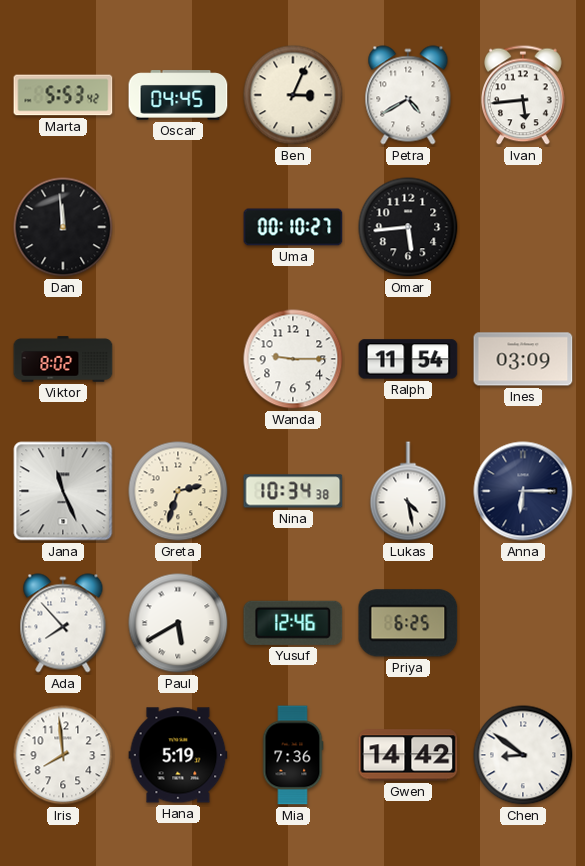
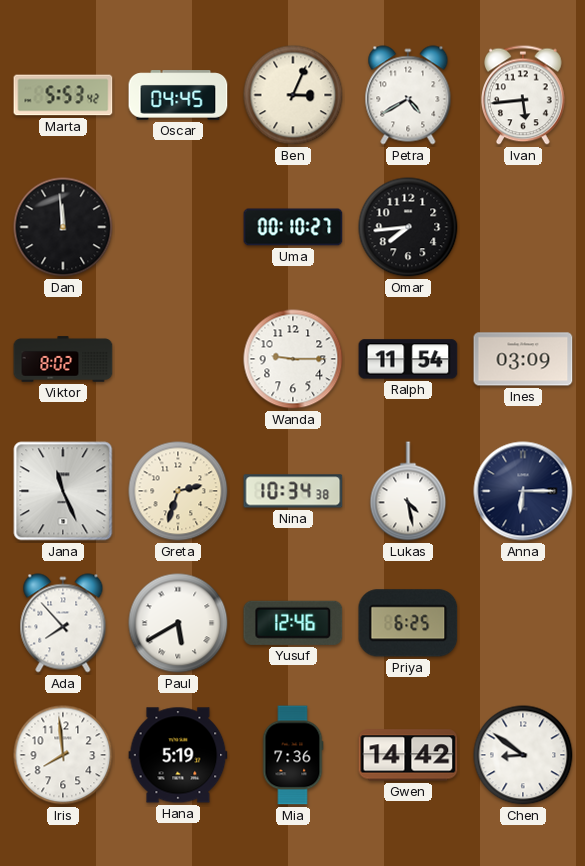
Omar: 5:44 -> 7:44
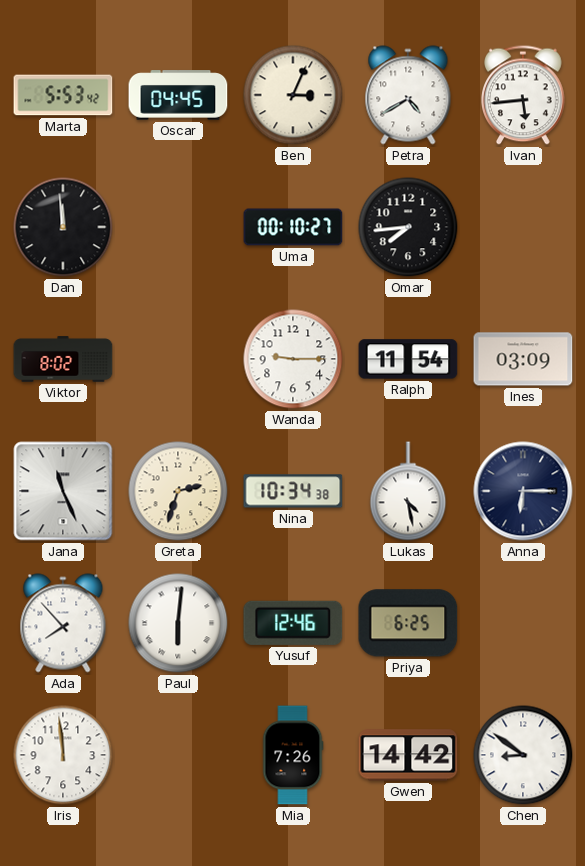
Paul: 5:40 -> 6:01
Iris: 7:59 -> 11:59
Hana: 5:19 -> none
Mia: 7:36 -> 7:26
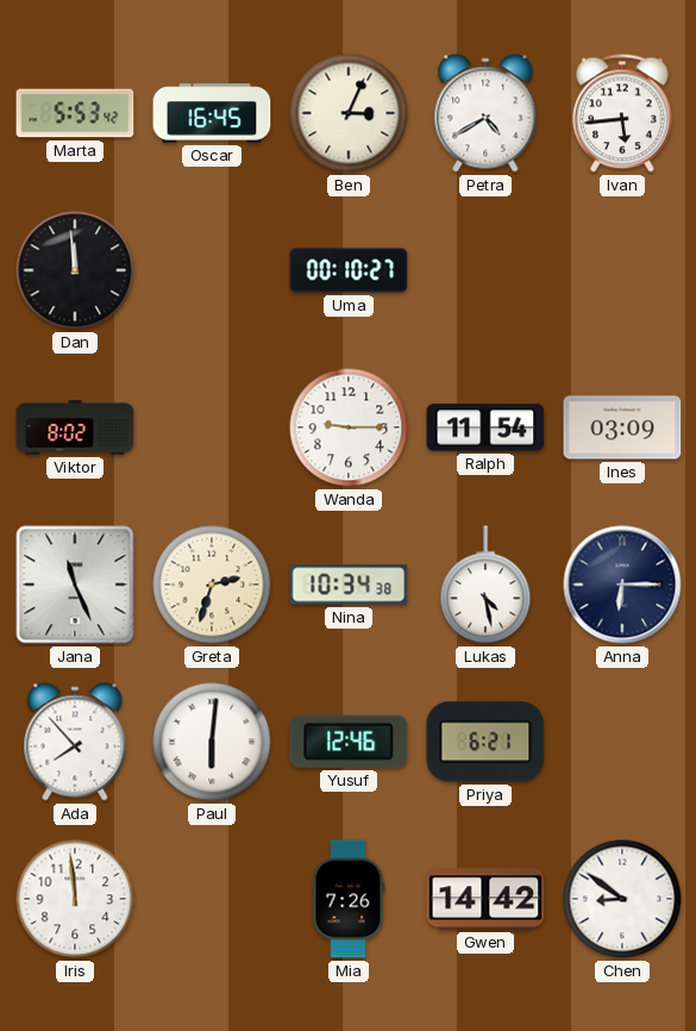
Oscar: 04:45 -> 16:45
Omar: 7:44 -> none
Priya: 6:25 -> 6:21
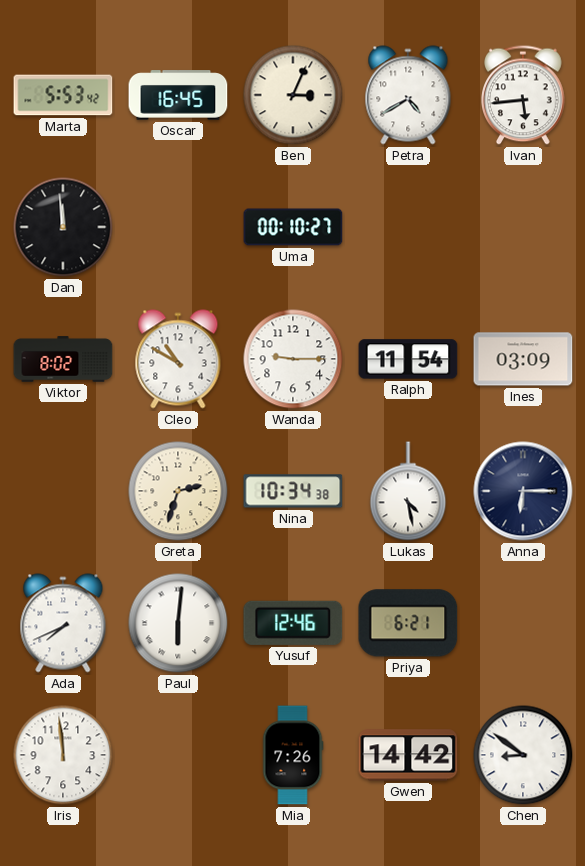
Cleo: none -> 10:50
Jana: 11:26 -> none
Ada: 7:53 -> 7:41
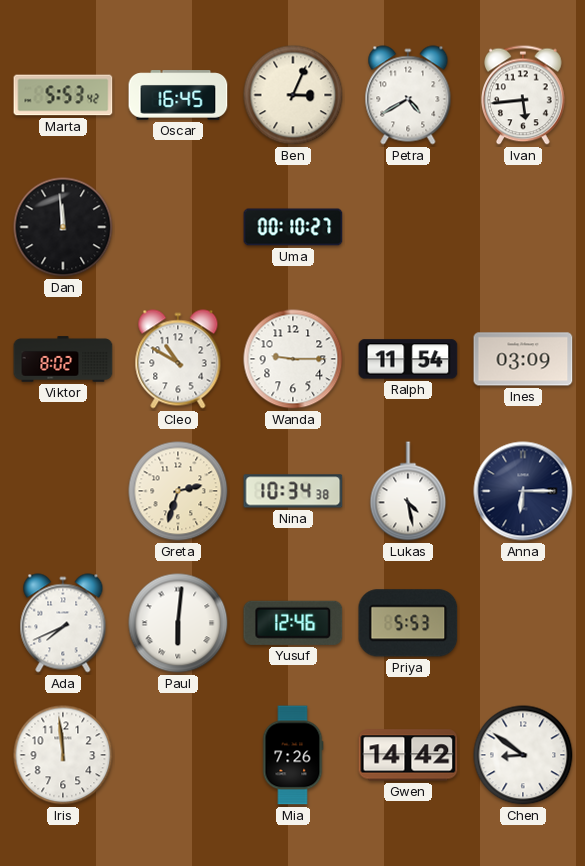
Priya: 6:21 -> 5:53
